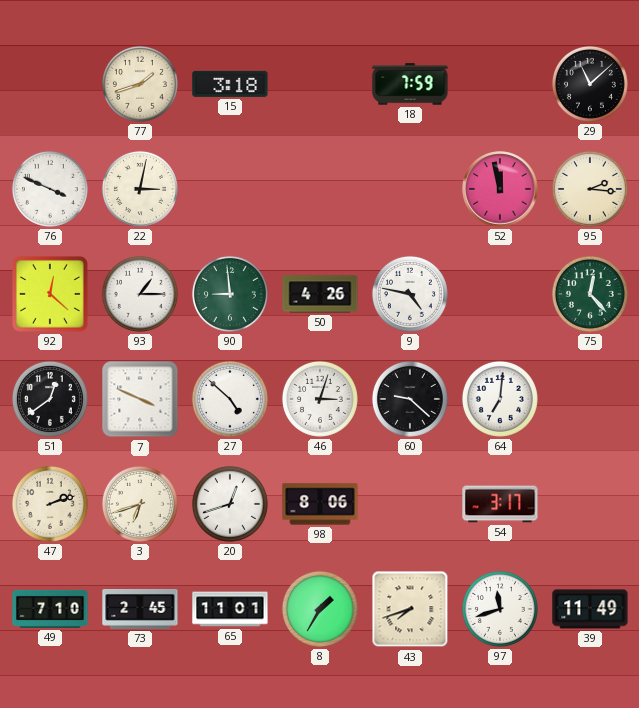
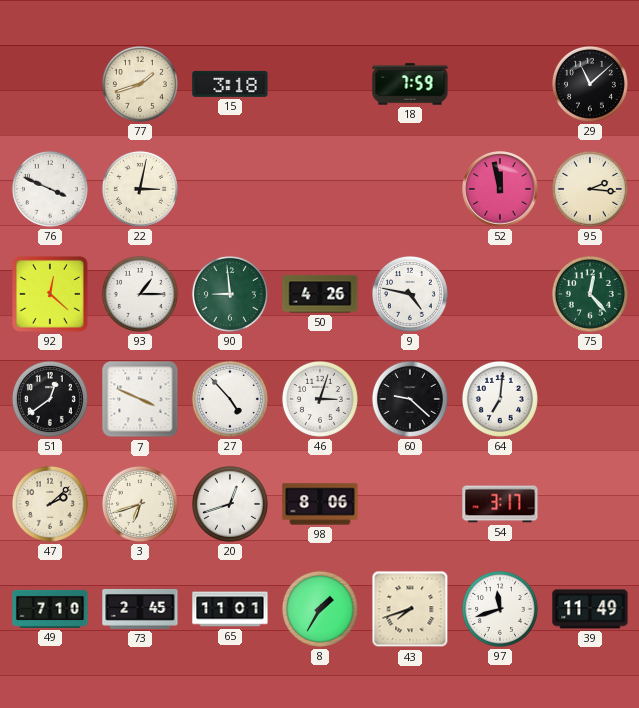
27: 4:52 -> 4:53
47: 2:12 -> 2:08
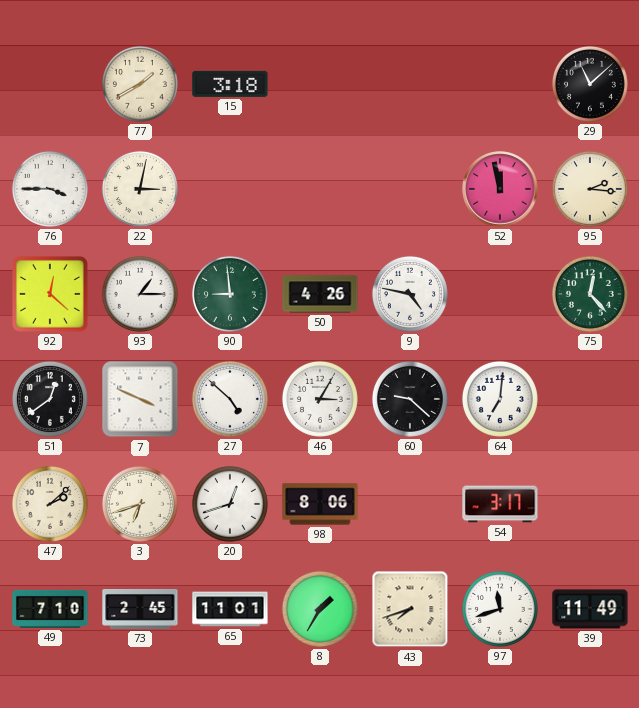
77: 1:42 -> 1:40
18: 7:59 -> none
76: 3:49 -> 3:45
27: 4:53 -> 4:52
46: 3:03 -> 3:05
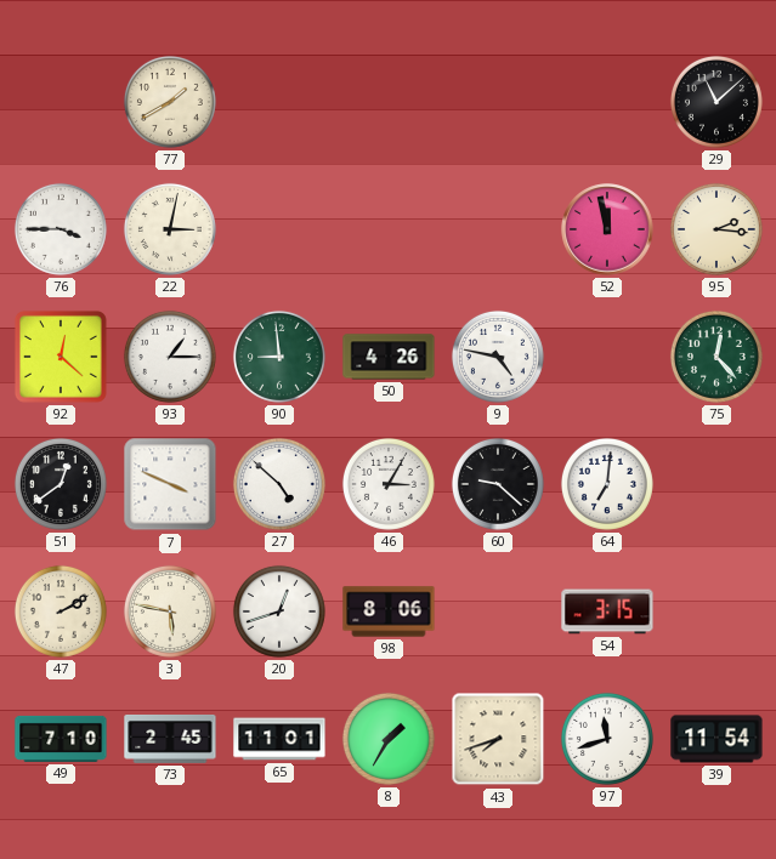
15: 3:18 -> none
47: 2:08 -> 2:10
3: 6:42 -> 5:47
54: 3:17 -> 3:15
39: 11:49 -> 11:54
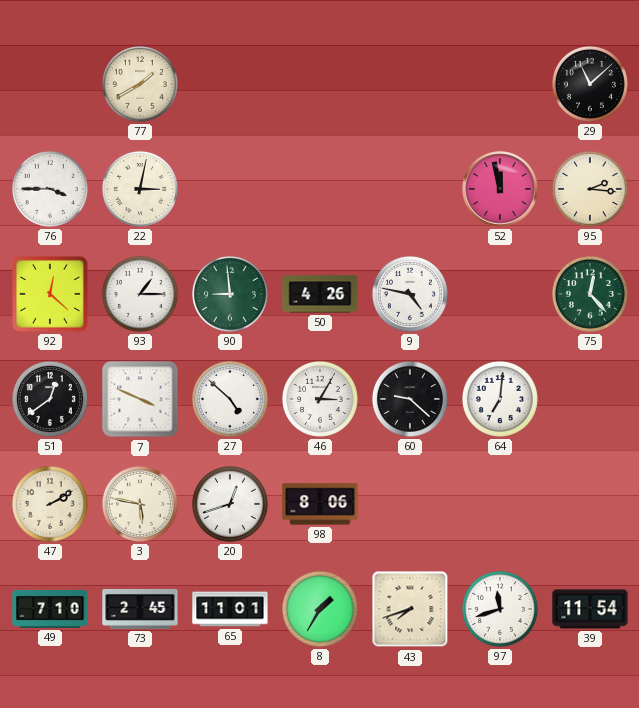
54: 3:15 -> none
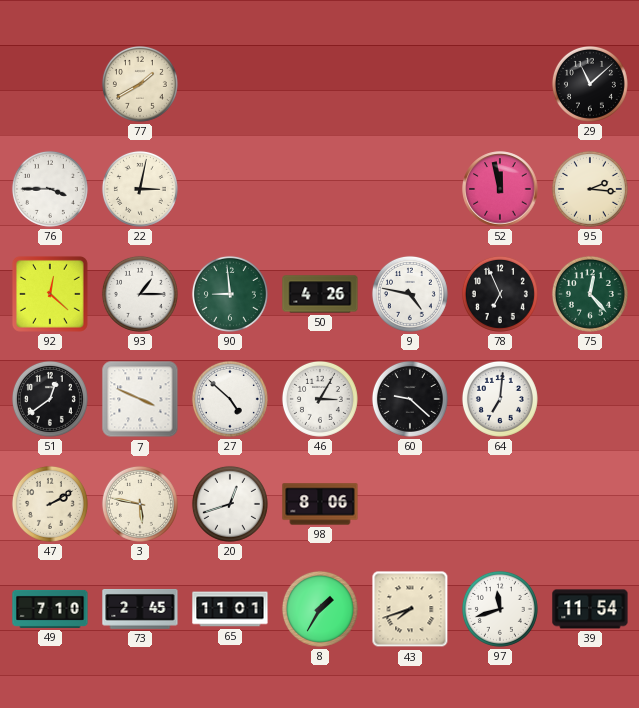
78: none -> 6:56
